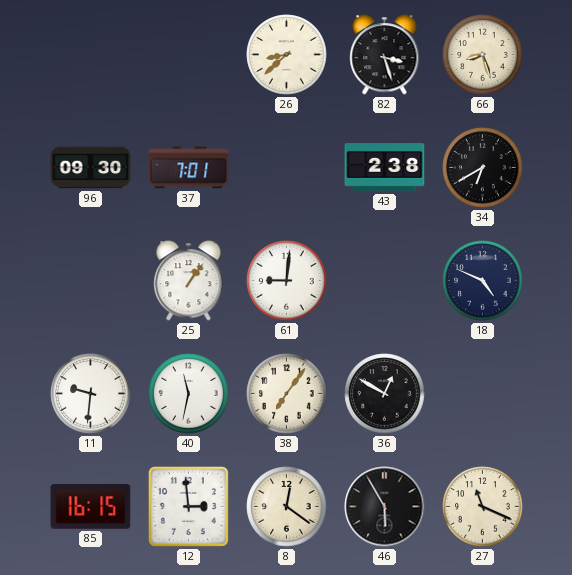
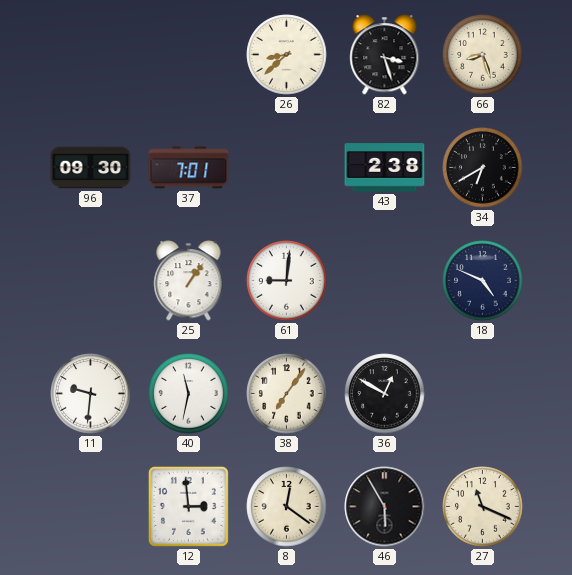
85: 16:15 -> none
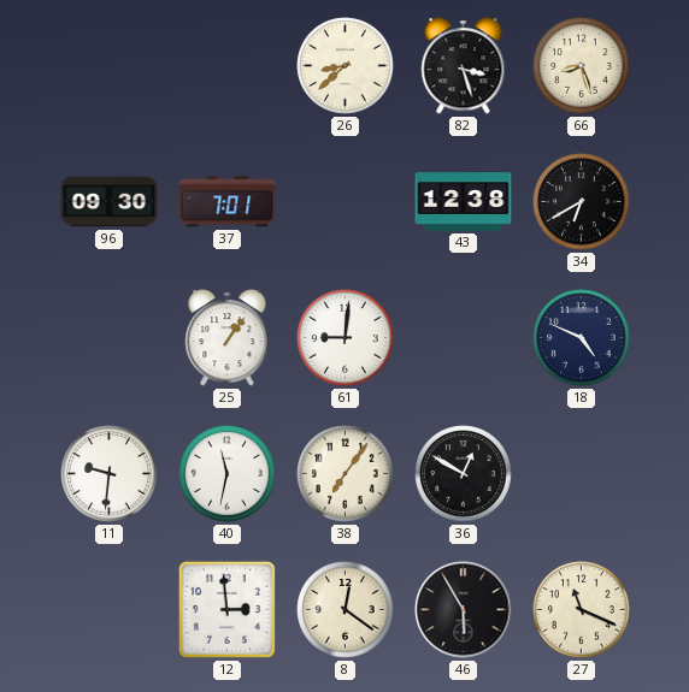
43: 2:38 -> 12:38
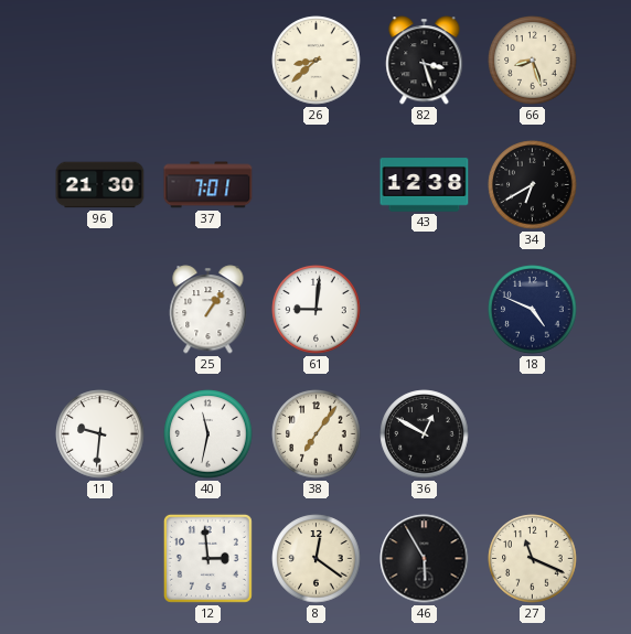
96: 09:30 -> 21:30
